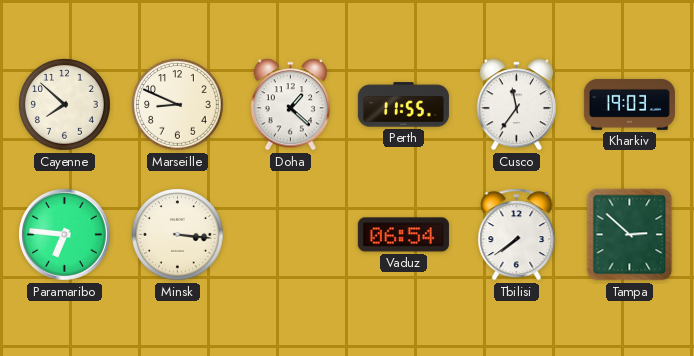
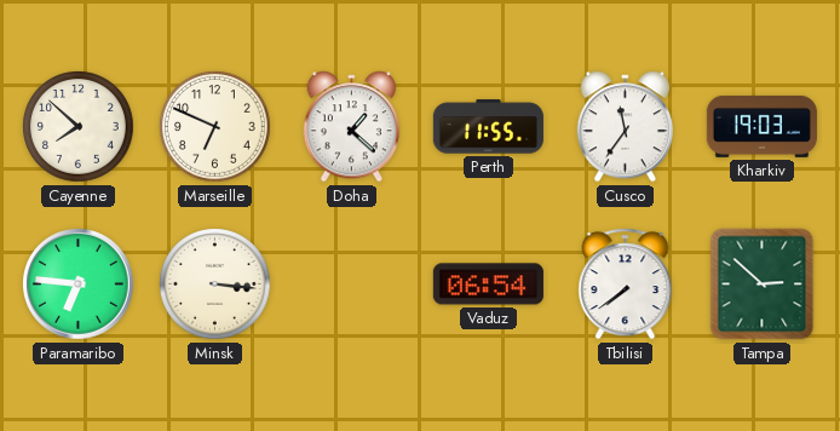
Marseille: 8:49 -> 6:49
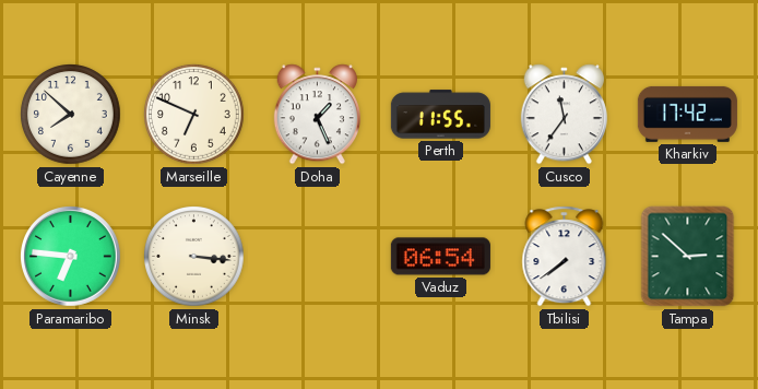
Doha: 1:22 -> 1:26
Kharkiv: 19:03 -> 17:42
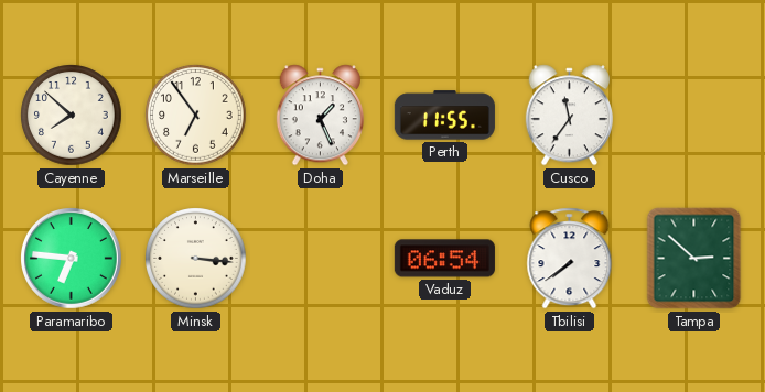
Marseille: 6:49 -> 6:54
Kharkiv: 17:42 -> none
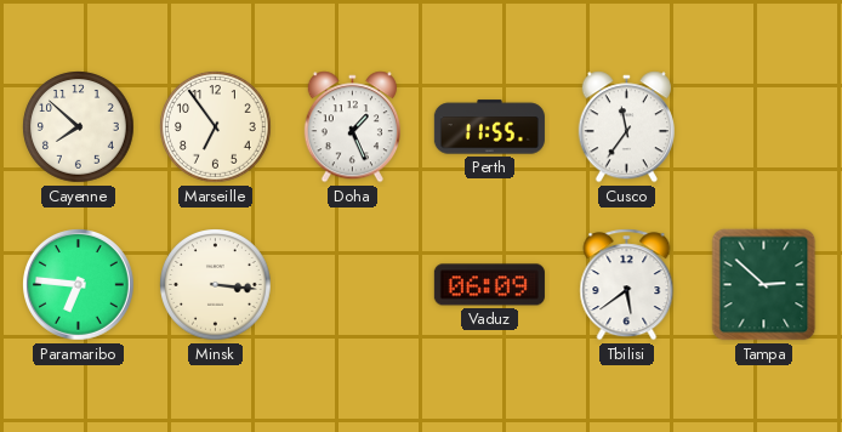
Vaduz: 06:54 -> 06:09
Tbilisi: 7:39 -> 5:39
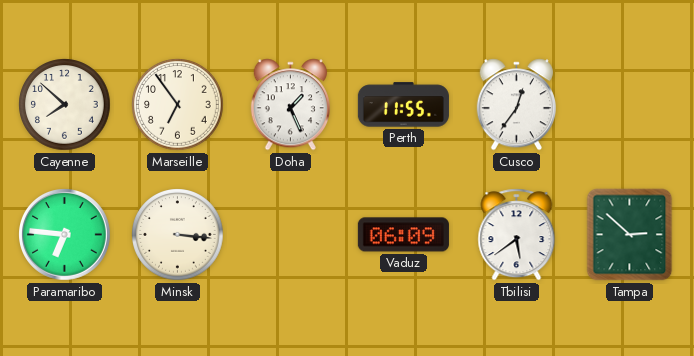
Cusco: 11:36 -> 12:36
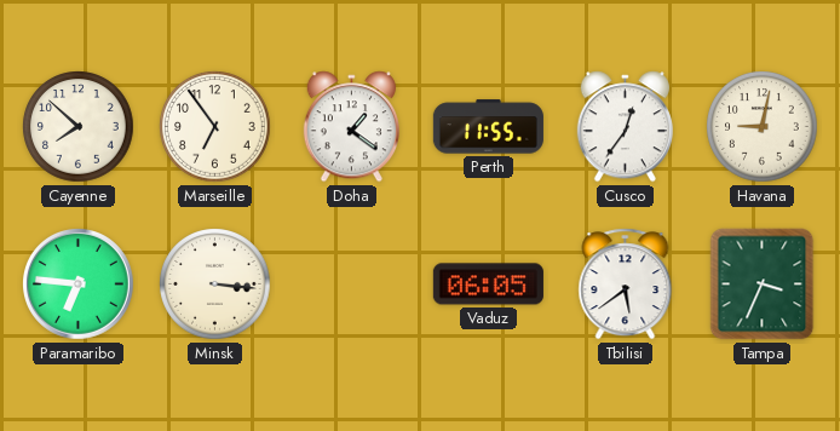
Doha: 1:26 -> 1:21
Havana: none -> 9:02
Vaduz: 06:09 -> 06:05
Tampa: 2:52 -> 3:34
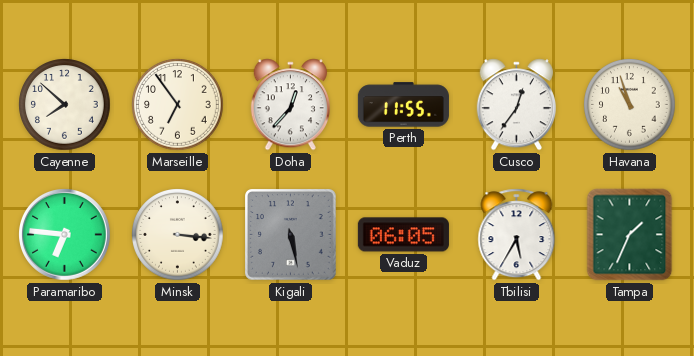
Doha: 1:21 -> 12:37
Havana: 9:02 -> 10:57
Kigali: none -> 5:28
Tbilisi: 5:39 -> 5:35
Tampa: 3:34 -> 1:34
